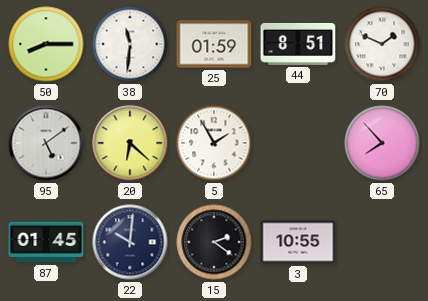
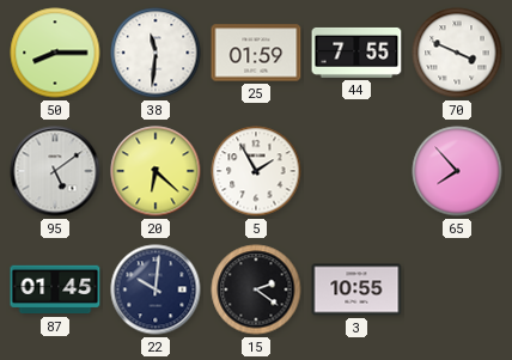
44: 8:51 -> 7:55
70: 1:49 -> 3:49
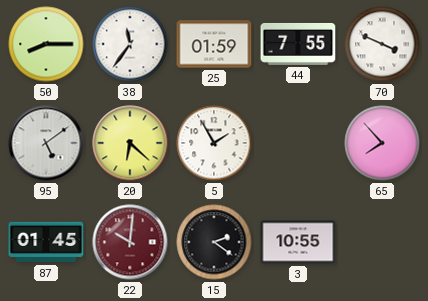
38: 11:31 -> 11:36
22 dial: navy -> burgundy
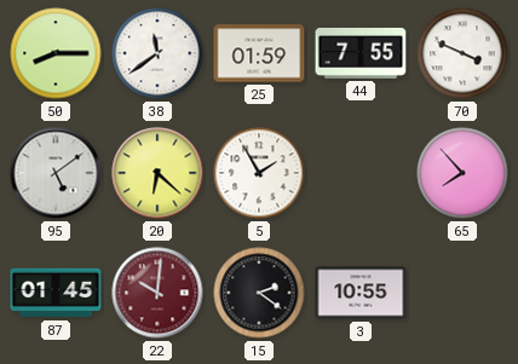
38: 11:36 -> 11:39
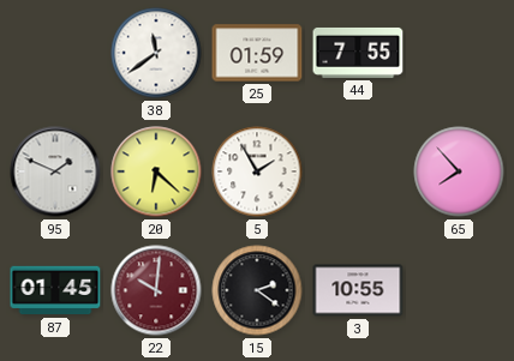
50: 8:15 -> none
70: 3:49 -> none
95: 5:09 -> 1:49
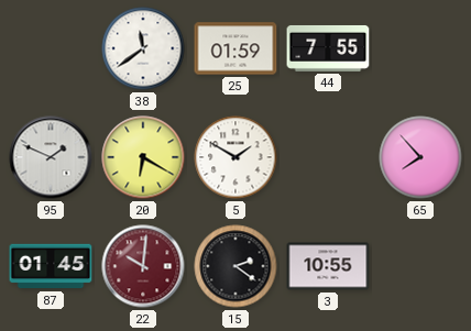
20: 6:22 -> 6:20
5: 1:55 -> 1:50
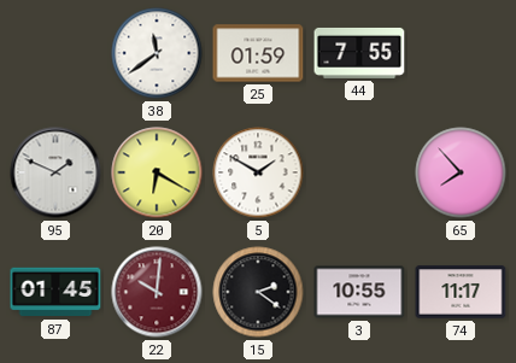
74: none -> 11:17
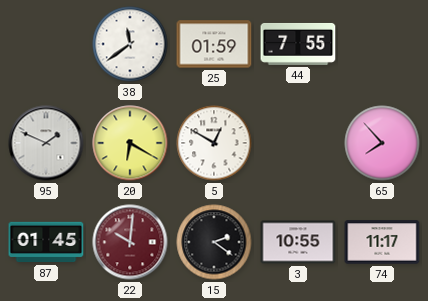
5: 1:50 -> 12:50
